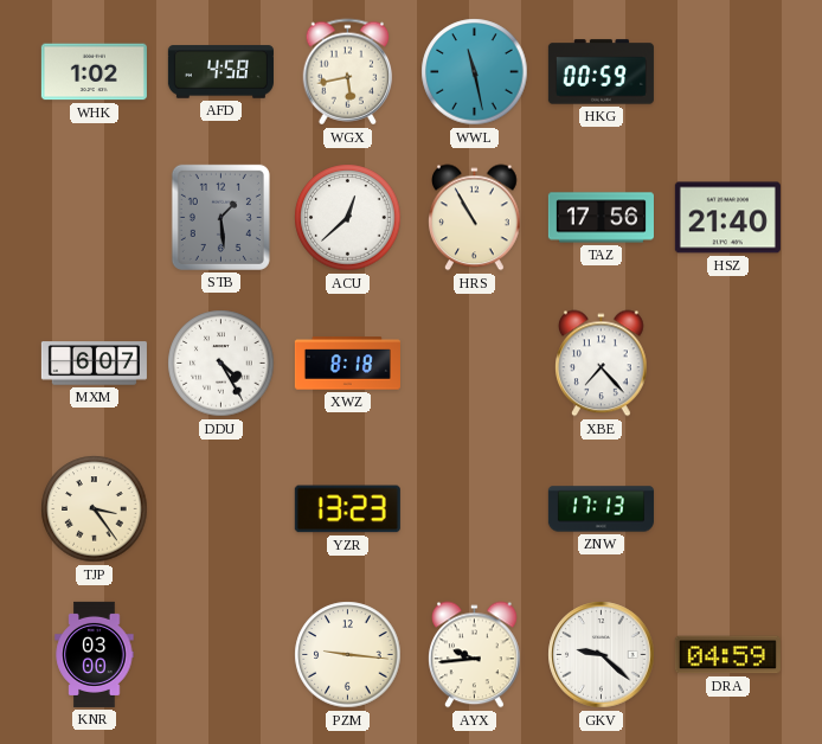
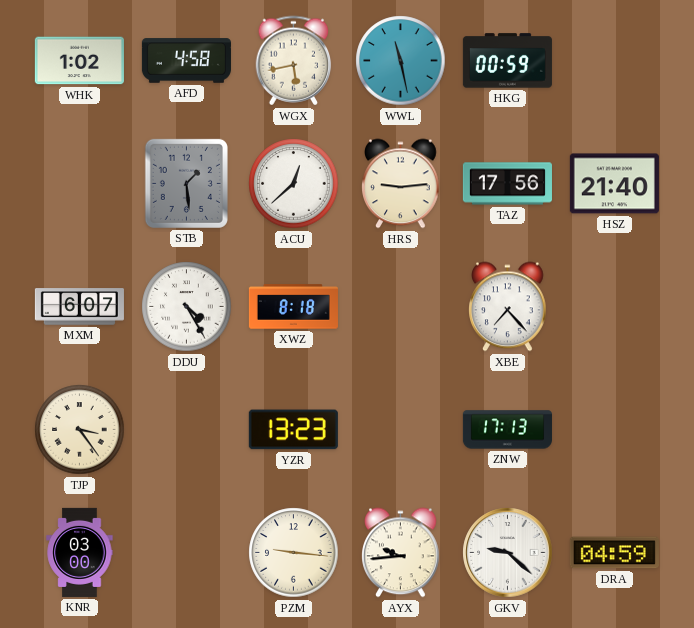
HRS: 10:55 -> 9:14
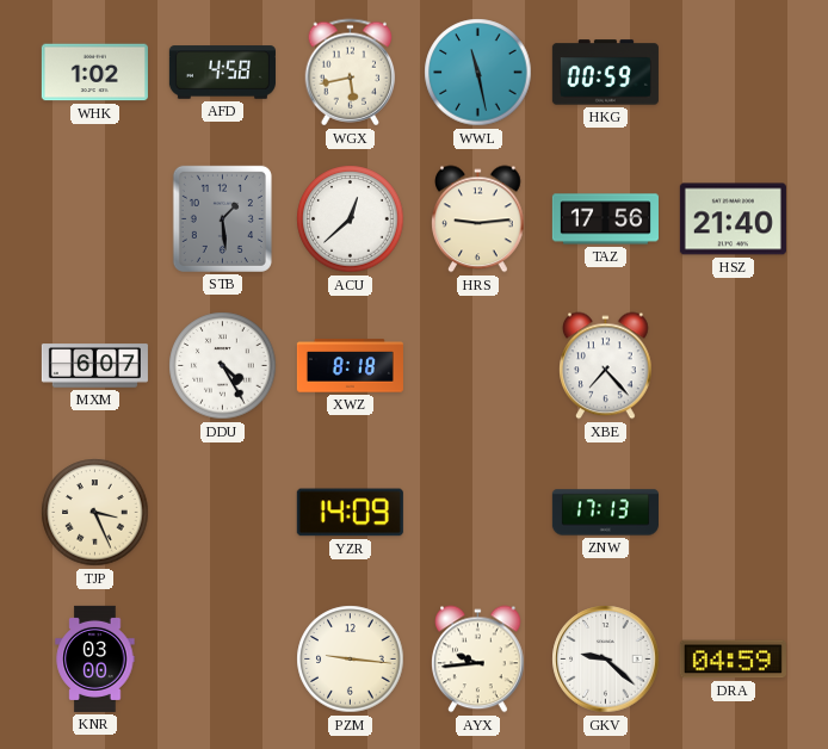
TJP: 3:24 -> 3:26
YZR: 13:23 -> 14:09
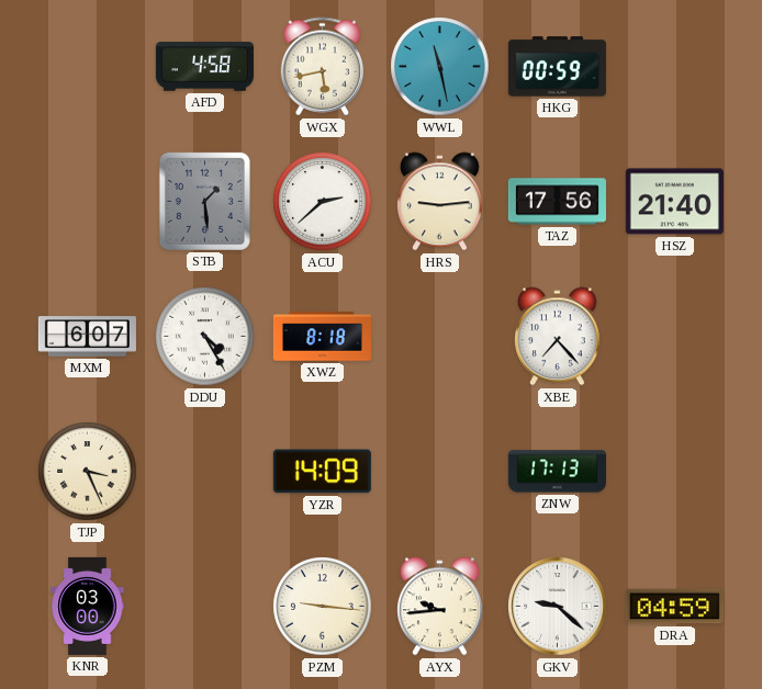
WHK: 1:02 -> none
ACU: 12:38 -> 2:38
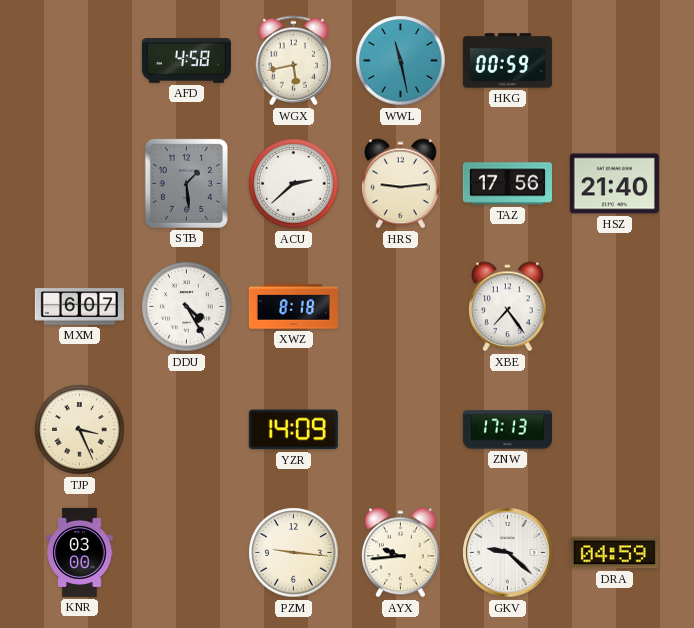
XBE: 7:23 -> 7:24
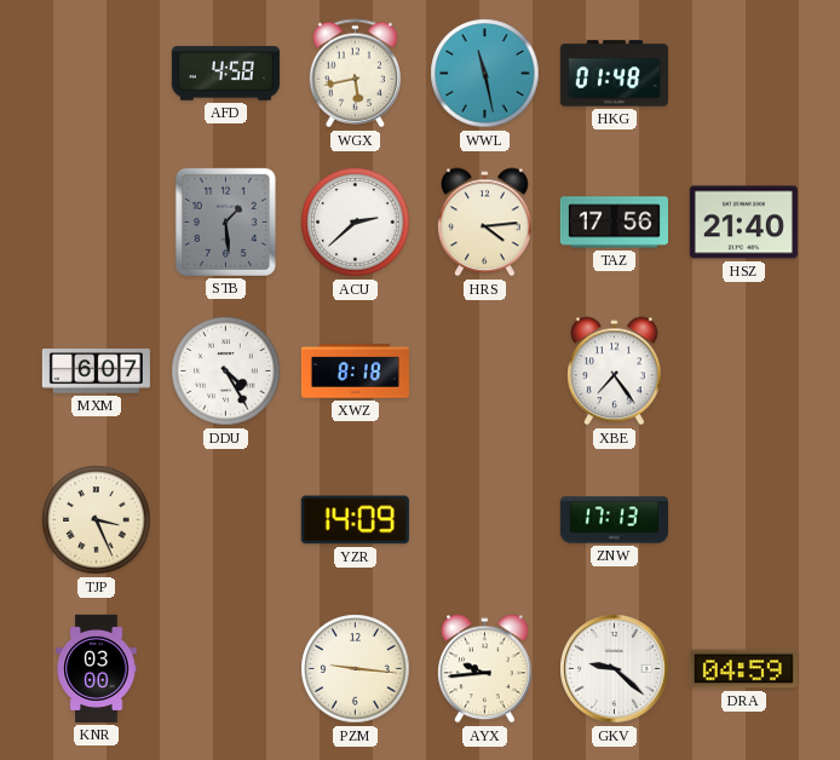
HKG: 00:59 -> 01:48
HRS: 9:14 -> 4:14
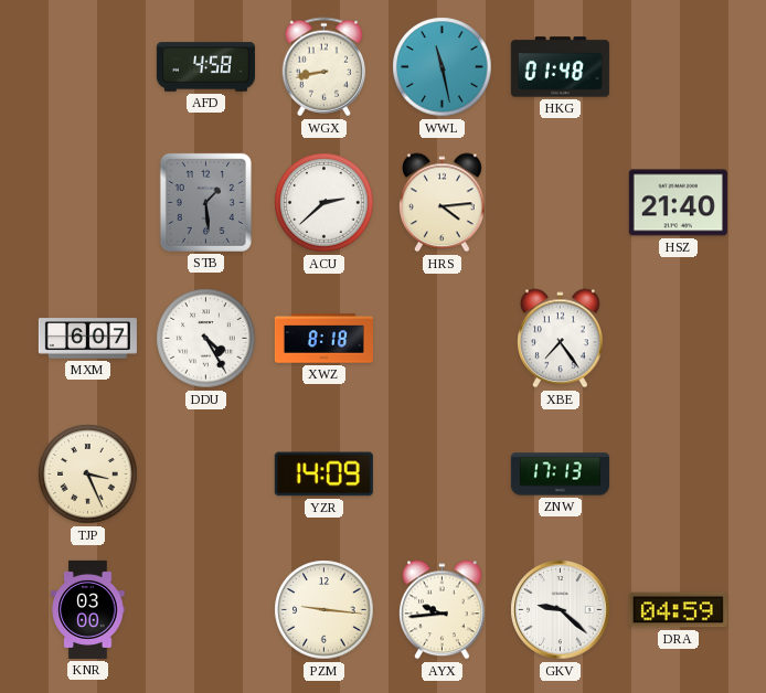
WGX: 5:43 -> 8:43
TAZ: 17:56 -> none
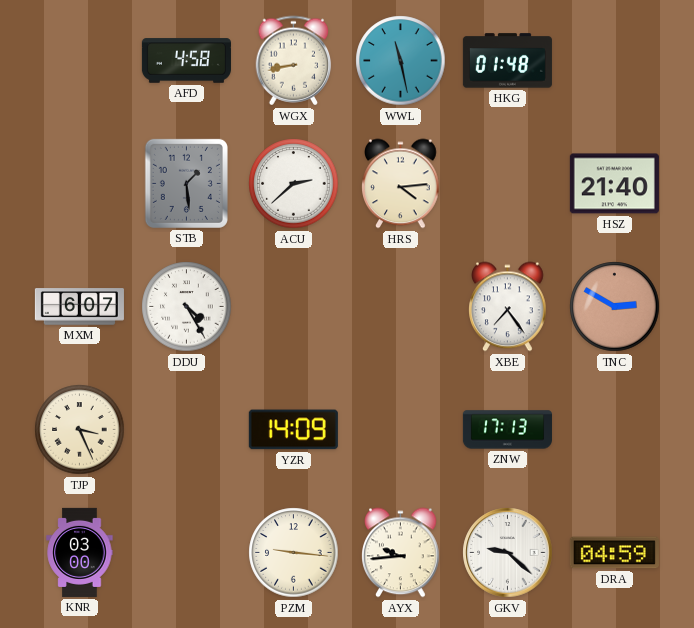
XWZ: 8:18 -> none
TNC: none -> 2:50
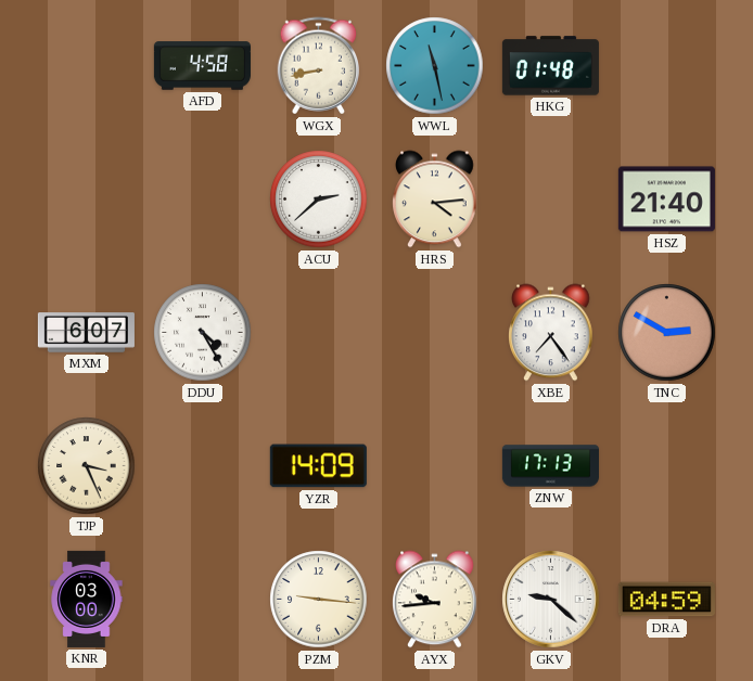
STB: 1:29 -> none
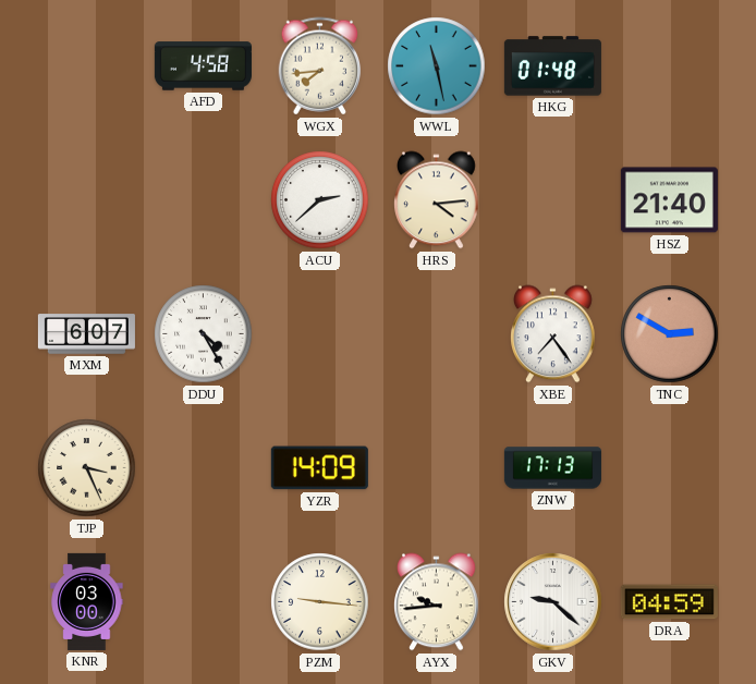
WGX: 8:43 -> 7:44
